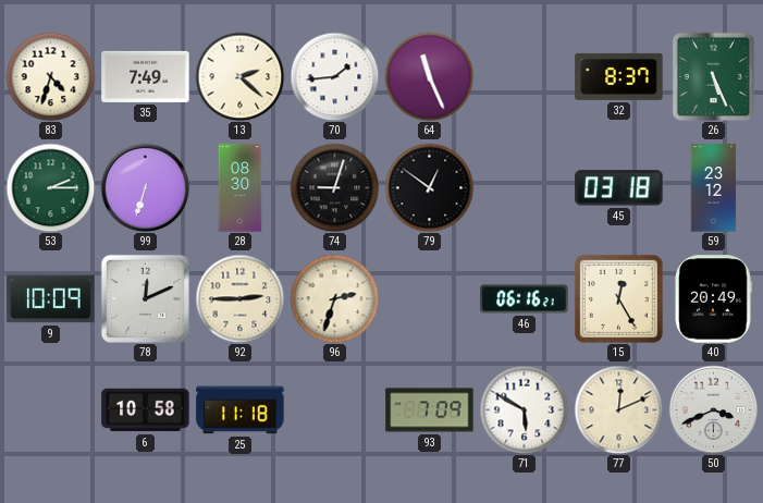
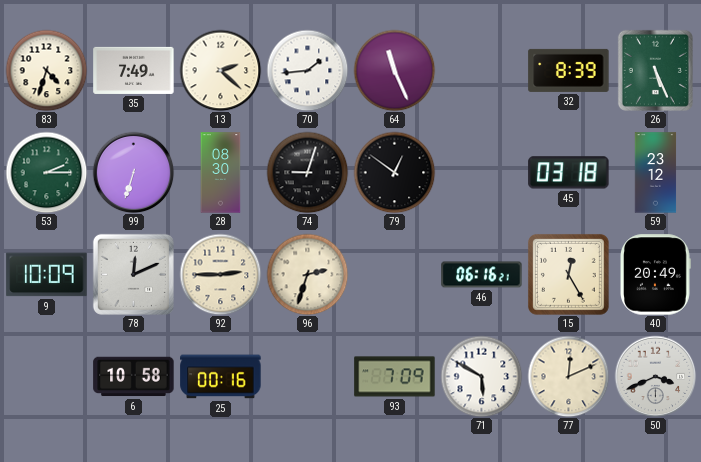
32: 8:37 -> 8:39
25: 11:18 -> 00:16
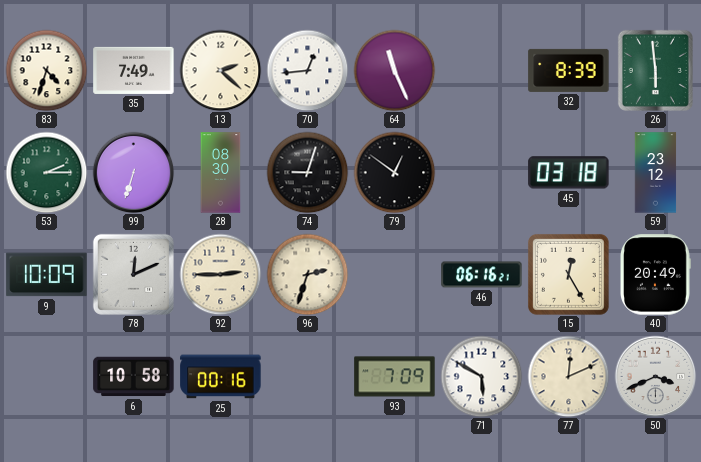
70: 1:44 -> 12:44
26: 5:26 -> 5:59
